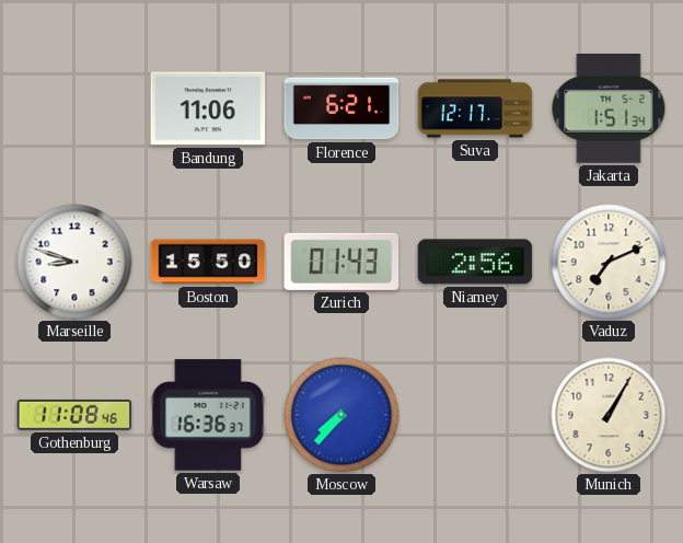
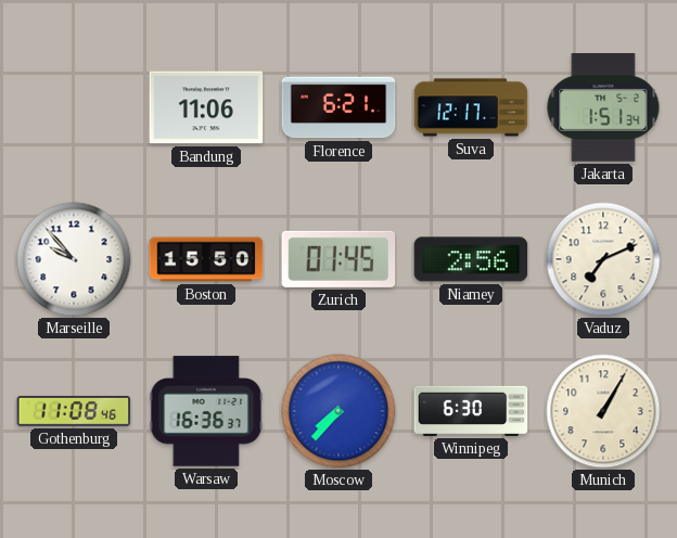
Marseille: 8:48 -> 9:53
Zurich: 01:43 -> 01:45
Winnipeg: none -> 6:30
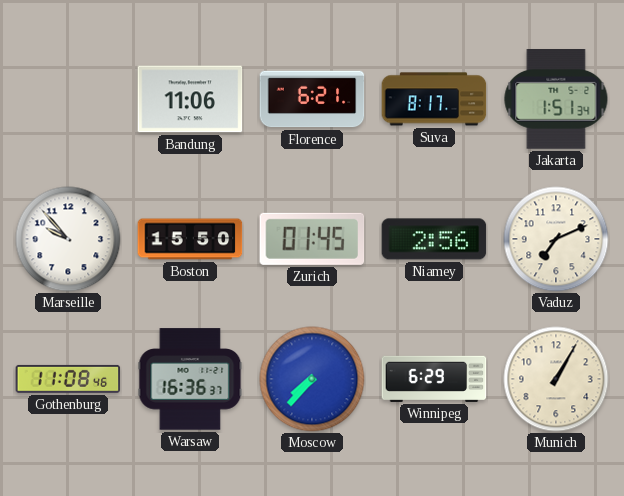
Suva: 12:17 -> 8:17
Winnipeg: 6:30 -> 6:29
